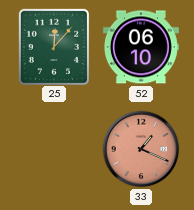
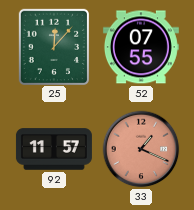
52: 06:10 -> 07:55
92: none -> 11:57
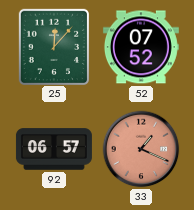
52: 07:55 -> 07:52
92: 11:57 -> 06:57
